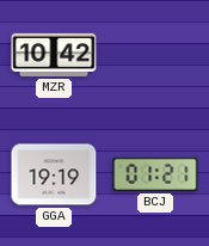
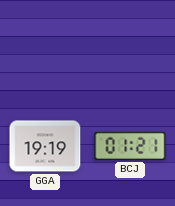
MZR: 10:42 -> none
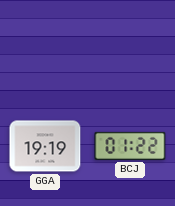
BCJ: 01:21 -> 01:22
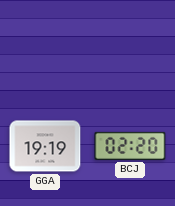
BCJ: 01:22 -> 02:20
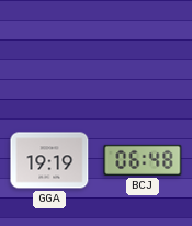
BCJ: 02:20 -> 06:48
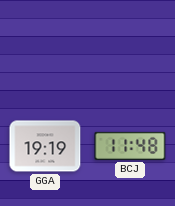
BCJ: 06:48 -> 11:48
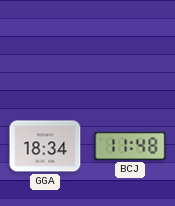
GGA: 19:19 -> 18:34
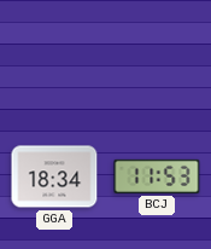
BCJ: 11:48 -> 11:53
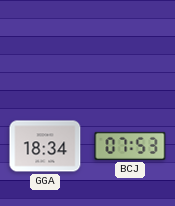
BCJ: 11:53 -> 07:53
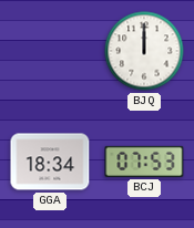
BJQ: none -> 12:00
